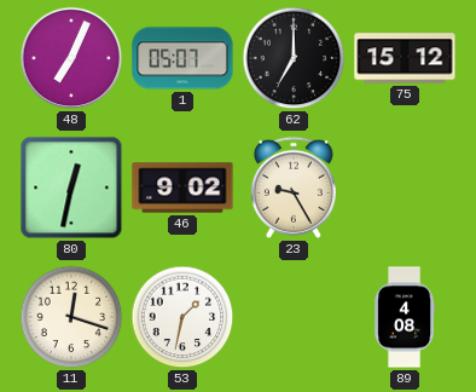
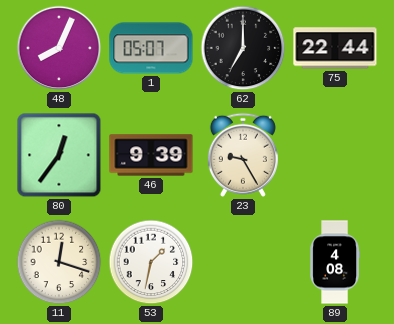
48: 7:04 -> 8:04
75: 15:12 -> 22:44
80: 12:32 -> 12:36
46: 9:02 -> 9:39
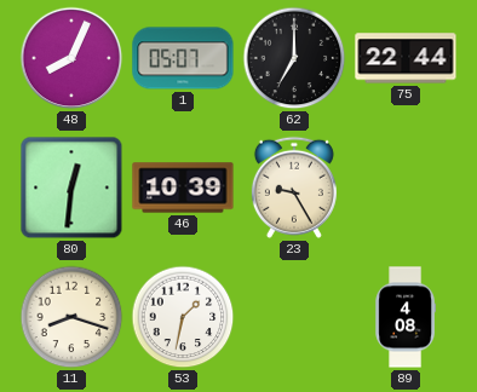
80: 12:36 -> 12:31
46: 9:39 -> 10:39
11: 12:18 -> 8:18
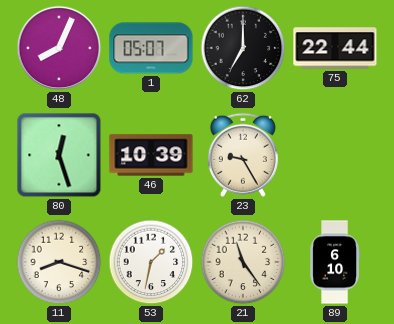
80: 12:31 -> 12:27
21: none -> 11:24
89: 4:08 -> 6:10
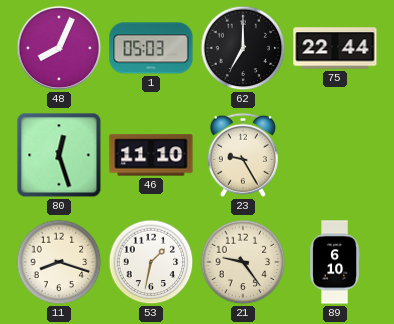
1: 05:07 -> 05:03
46: 10:39 -> 11:10
21: 11:24 -> 9:24
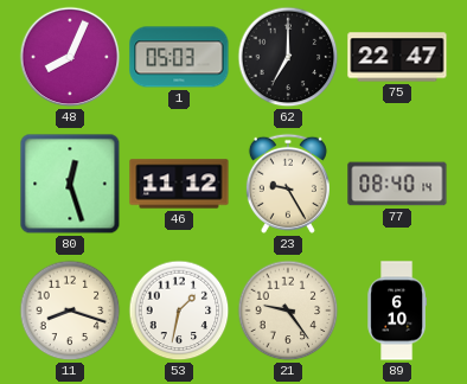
75: 22:44 -> 22:47
46: 11:10 -> 11:12
77: none -> 08:40
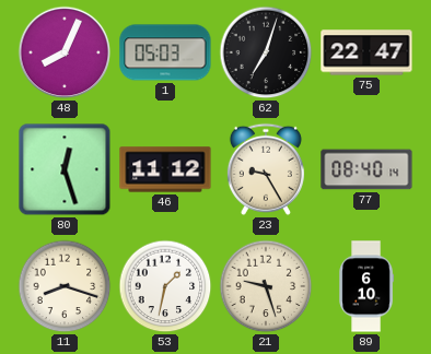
62: 7:00 -> 7:03
21: 9:24 -> 9:27
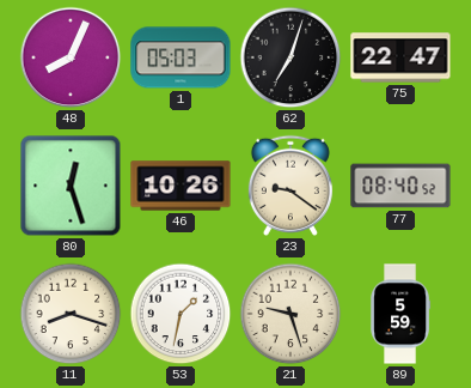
46: 11:12 -> 10:26
23: 9:25 -> 9:21
77: 08:40:14 -> 08:40:52
89: 6:10 -> 5:59
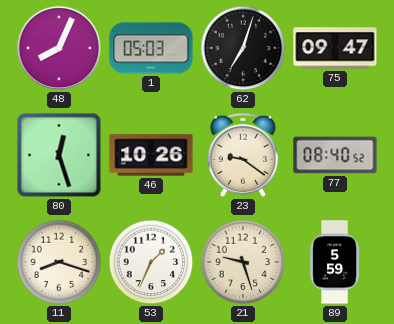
75: 22:47 -> 09:47
53: 1:32 -> 1:34
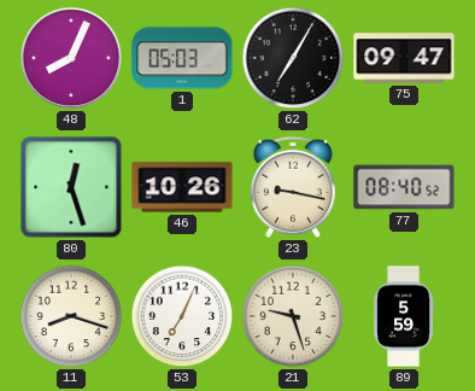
62: 7:03 -> 7:05
23: 9:21 -> 9:17
53: 1:34 -> 7:04
